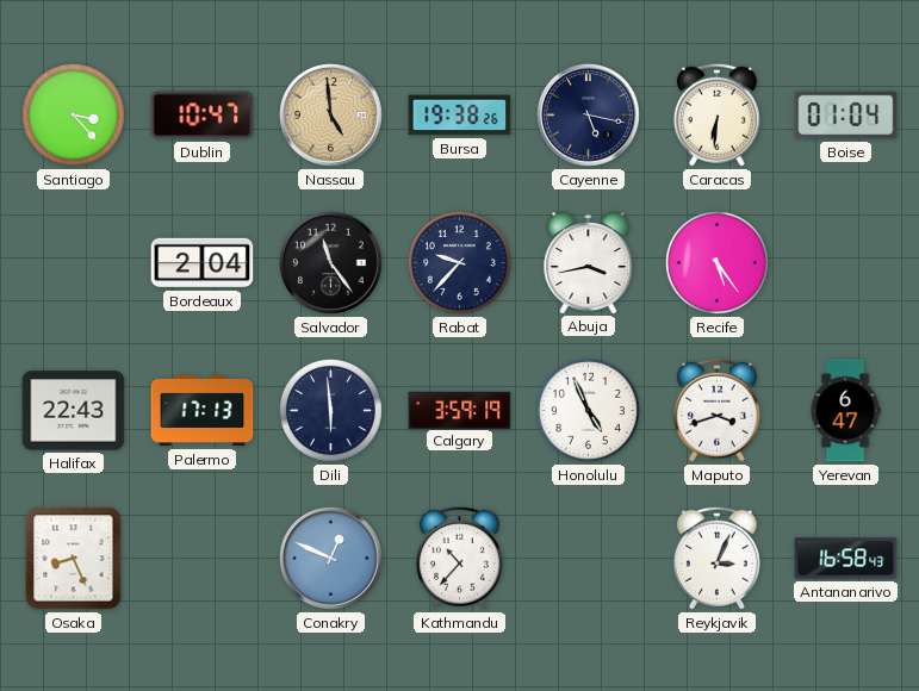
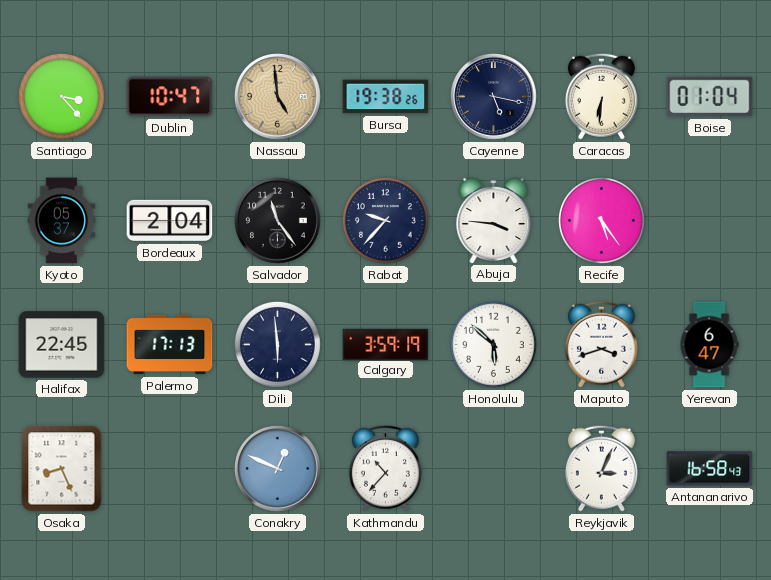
Kyoto: none -> 05:37
Abuja: 3:43 -> 3:46
Halifax: 22:43 -> 22:45
Honolulu: 4:56 -> 5:52
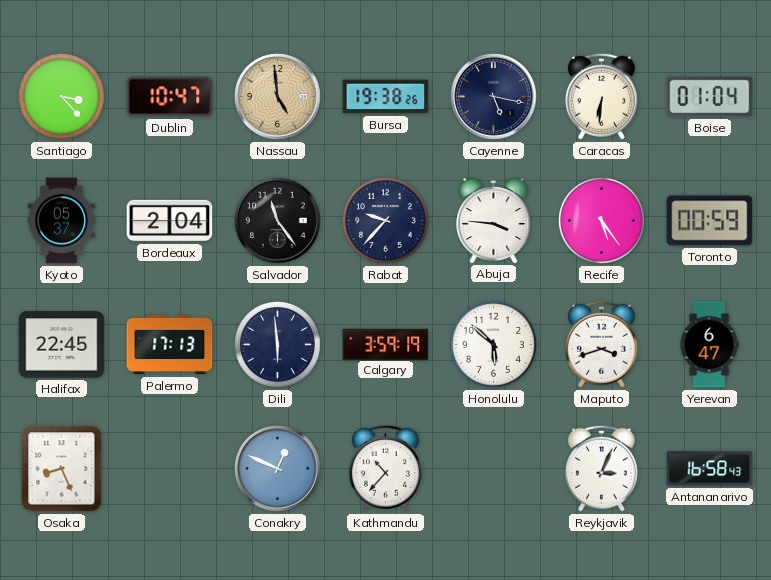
Toronto: none -> 00:59
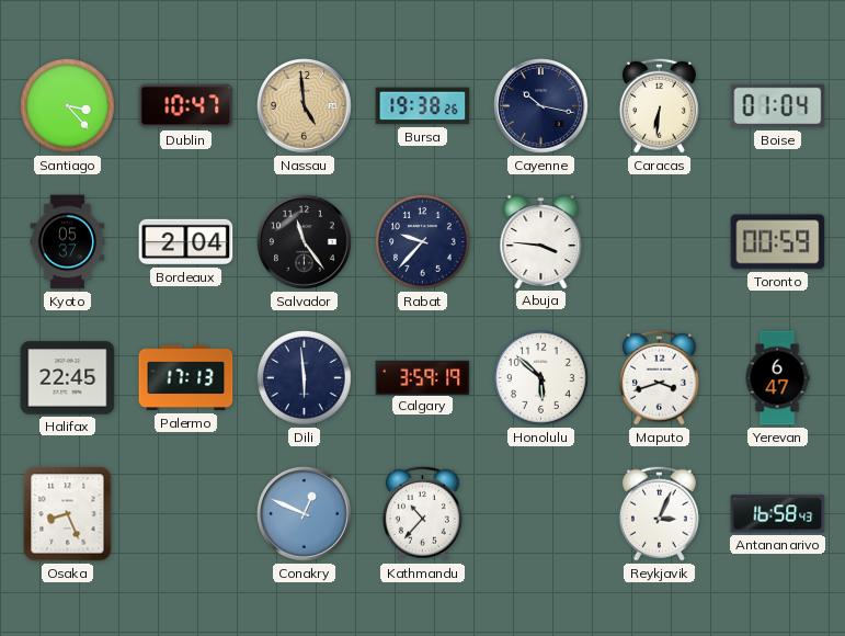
Cayenne: 5:17 -> 10:17
Recife: 5:24 -> none
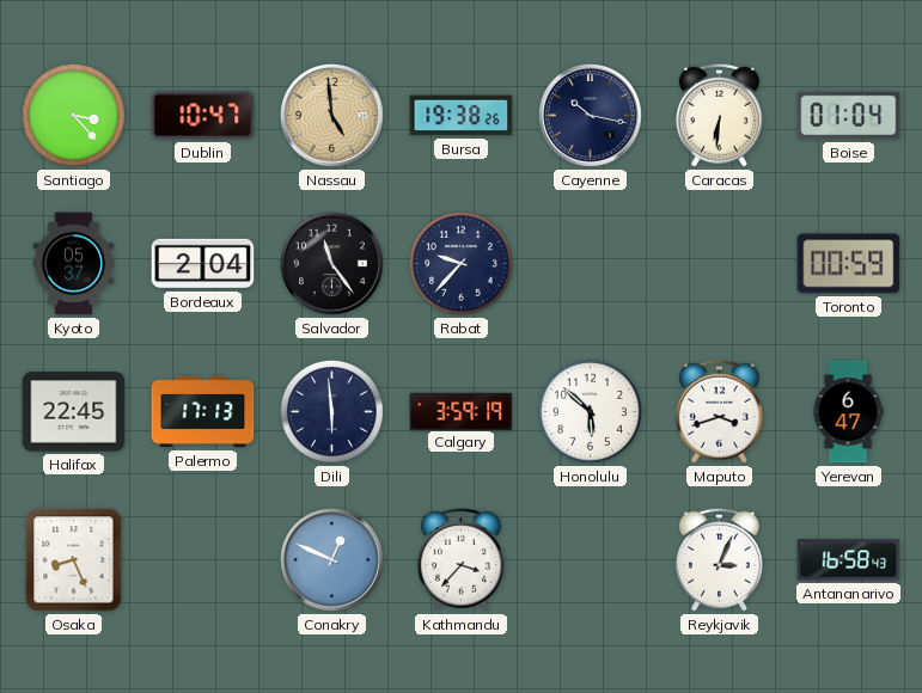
Abuja: 3:46 -> none
Kathmandu: 10:37 -> 3:37
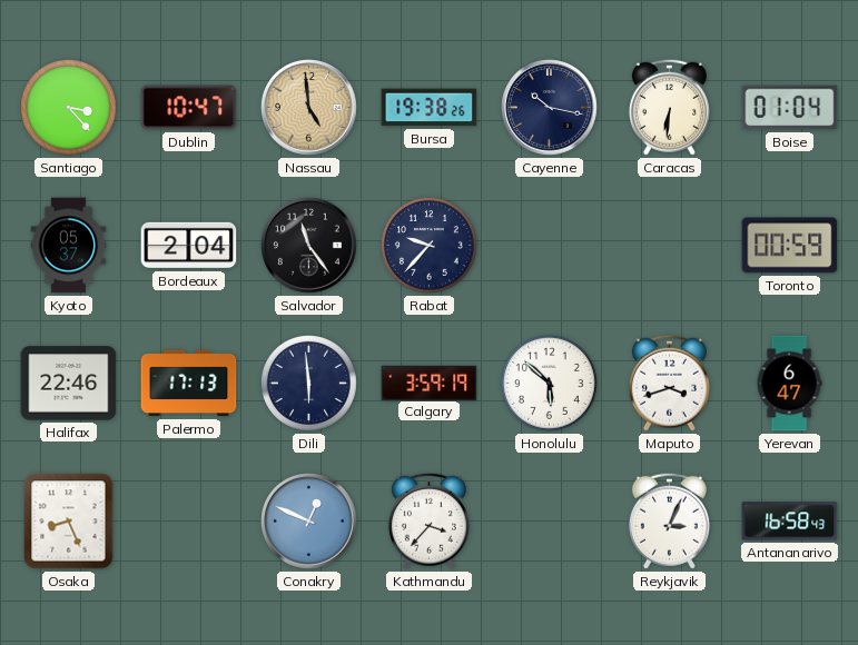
Halifax: 22:45 -> 22:46
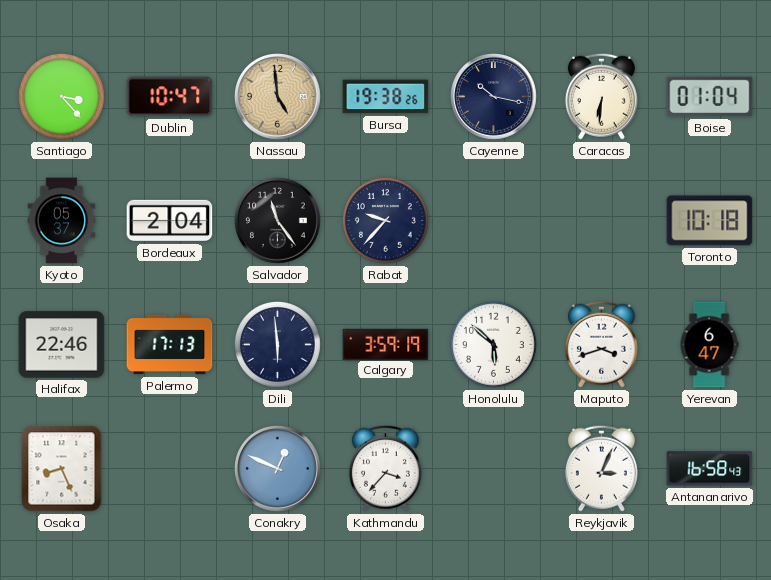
Toronto: 00:59 -> 10:18
